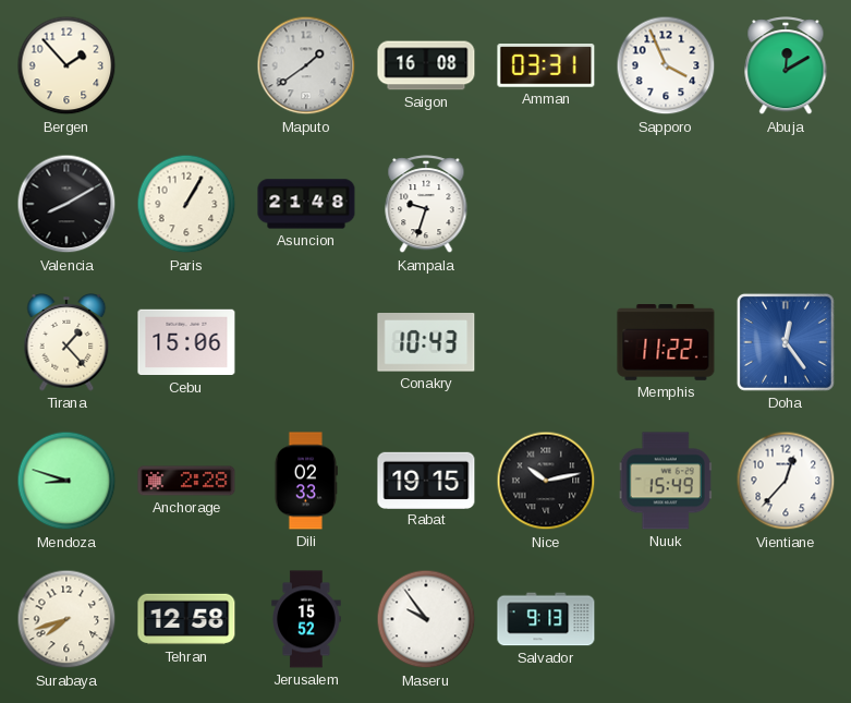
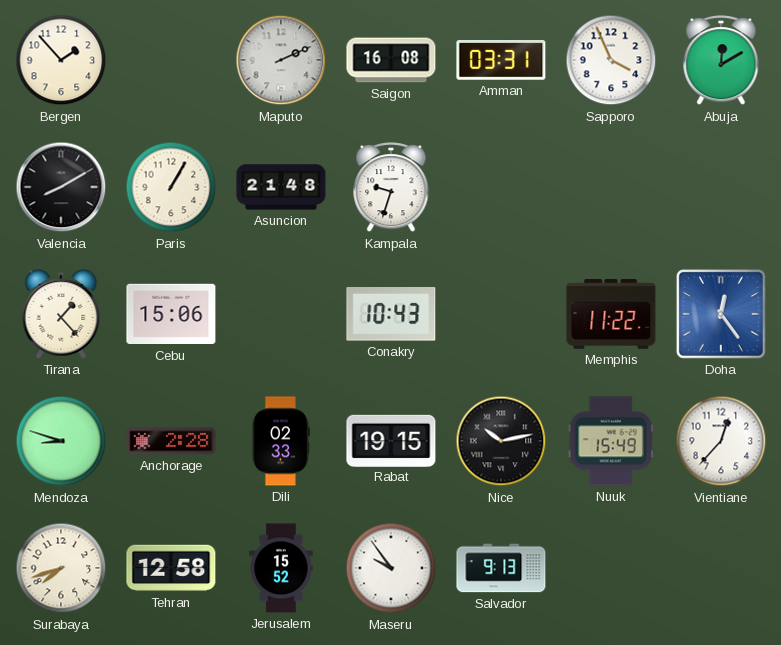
Maputo: 1:39 -> 2:11
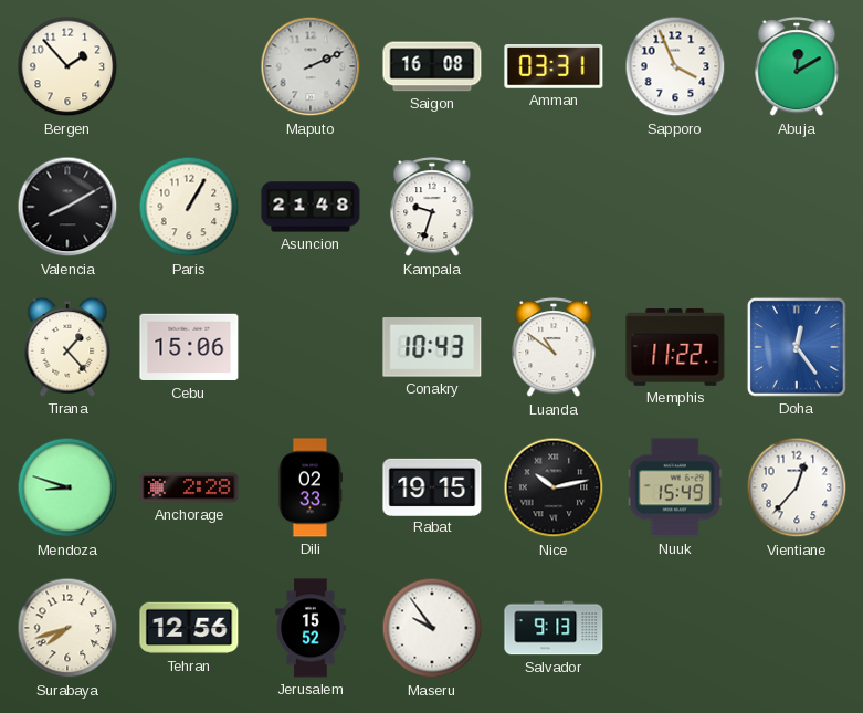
Luanda: none -> 10:51
Tehran: 12:58 -> 12:56
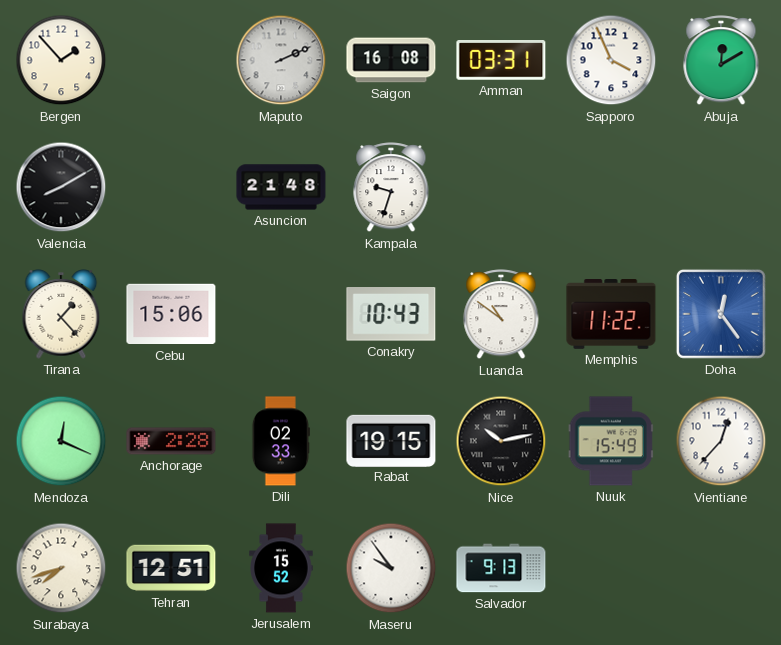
Paris: 1:05 -> none
Mendoza: 8:48 -> 12:19
Tehran: 12:56 -> 12:51
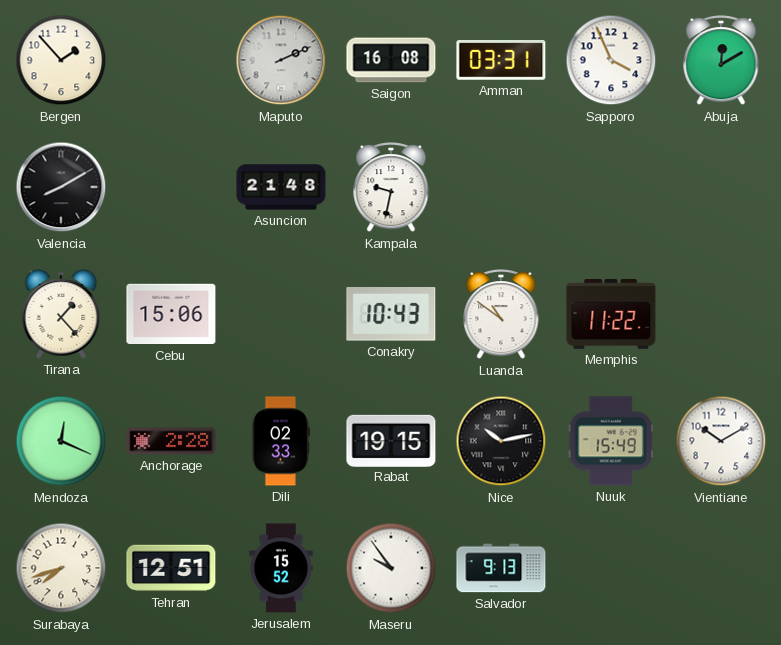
Kampala: 9:33 -> 9:32
Doha: 12:24 -> none
Vientiane: 12:37 -> 10:10
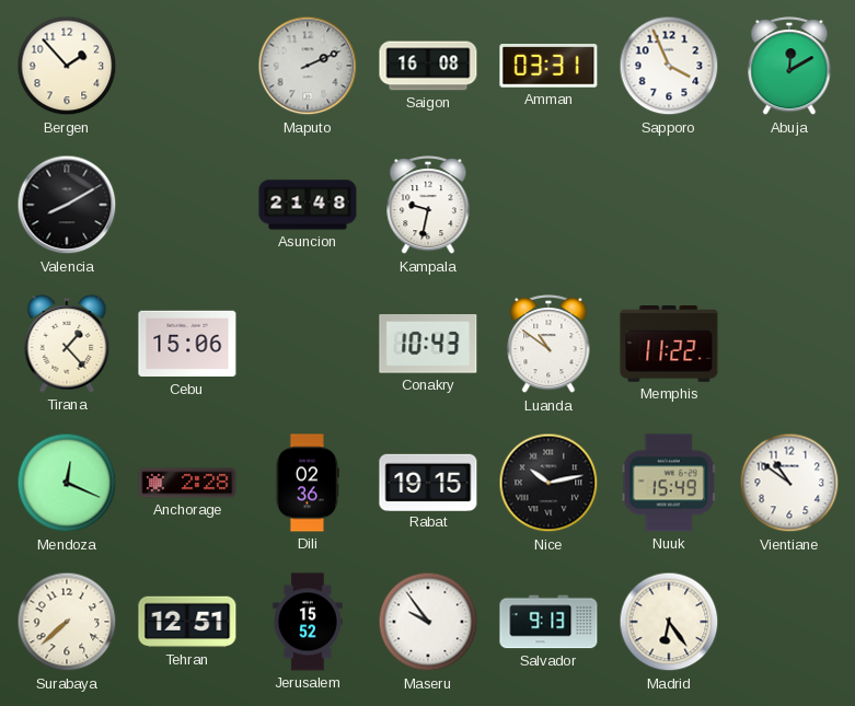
Dili: 02:33 -> 02:36
Vientiane: 10:10 -> 10:51
Surabaya: 7:42 -> 7:38
Madrid: none -> 6:24
